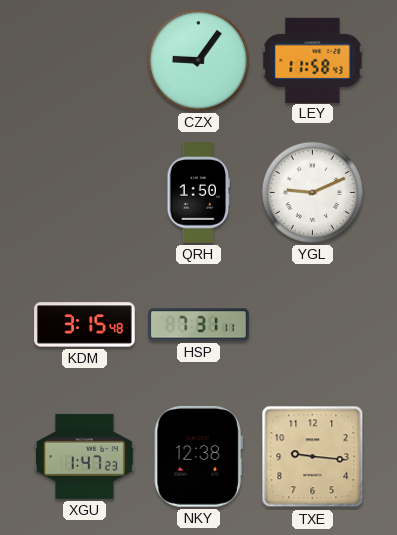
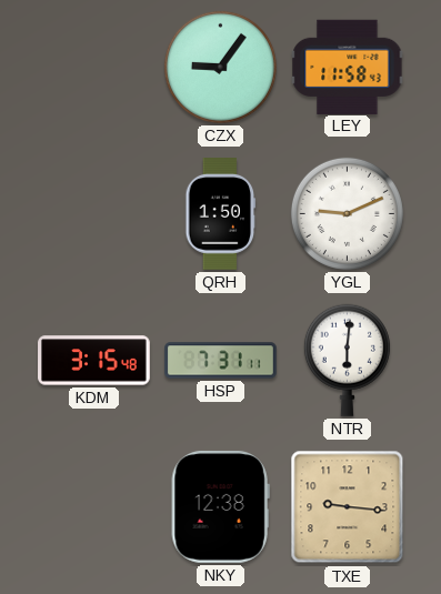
NTR: none -> 6:01
XGU: 1:47 -> none
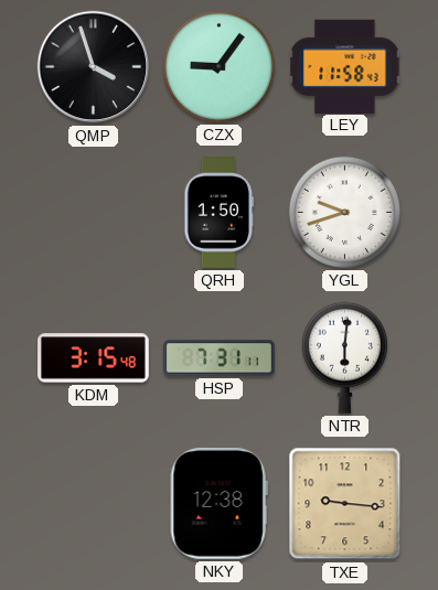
QMP: none -> 3:57
YGL: 9:11 -> 9:42
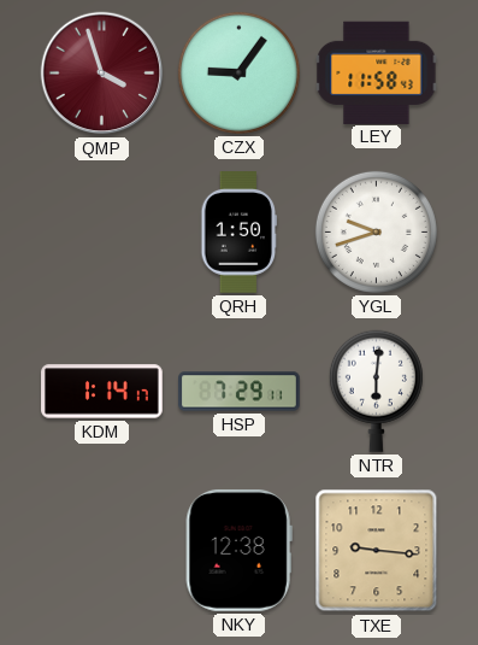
QMP dial: black -> burgundy
KDM: 3:15 -> 1:14
HSP: 7:31 -> 7:29
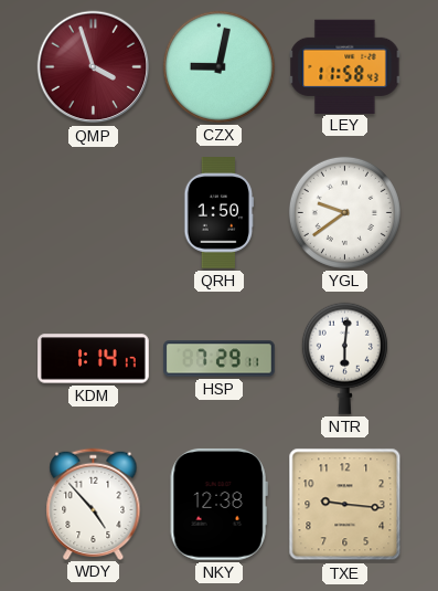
CZX: 9:06 -> 9:02
YGL: 9:42 -> 9:39
WDY: none -> 4:53
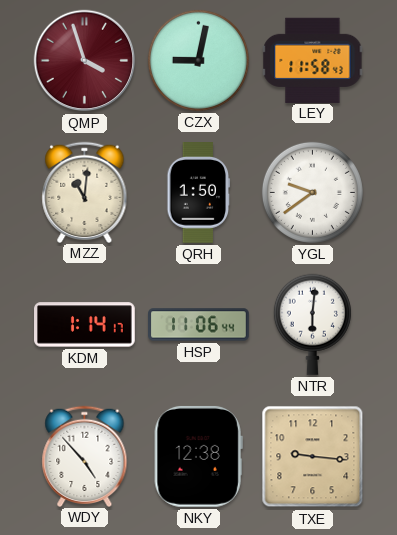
MZZ: none -> 11:01
HSP: 7:29 -> 11:06
